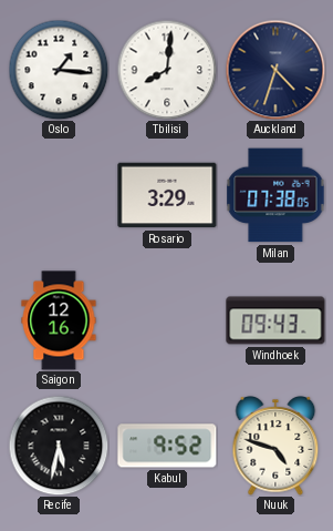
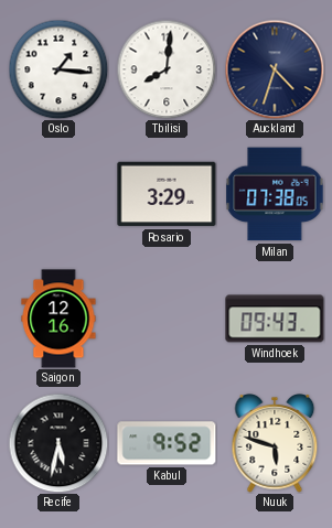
Nuuk: 4:48 -> 5:48
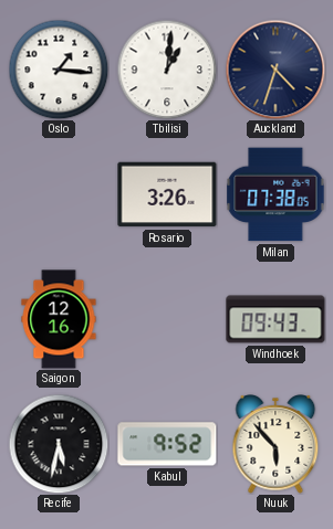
Tbilisi: 8:01 -> 1:01
Rosario: 3:29 -> 3:26
Nuuk: 5:48 -> 5:53
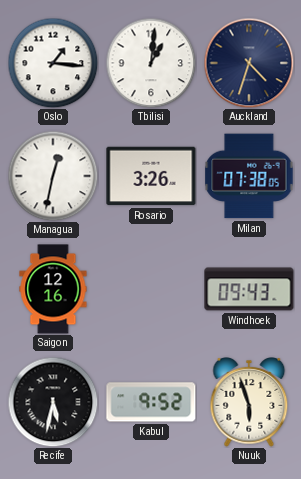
Managua: none -> 12:32
Nuuk: 5:53 -> 5:57
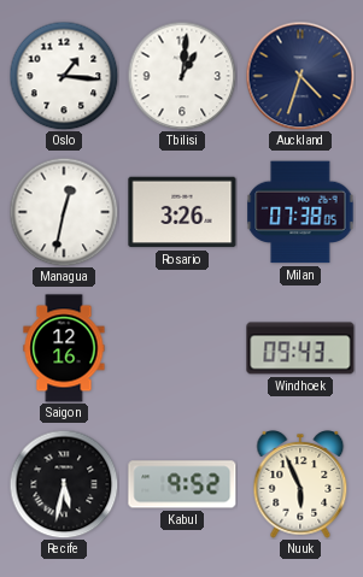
Nuuk: 5:57 -> 5:56
